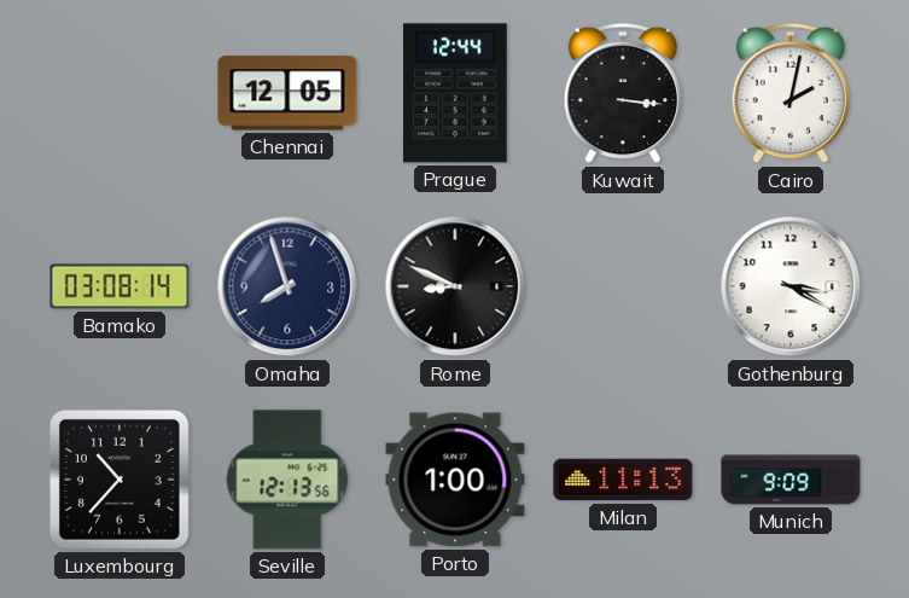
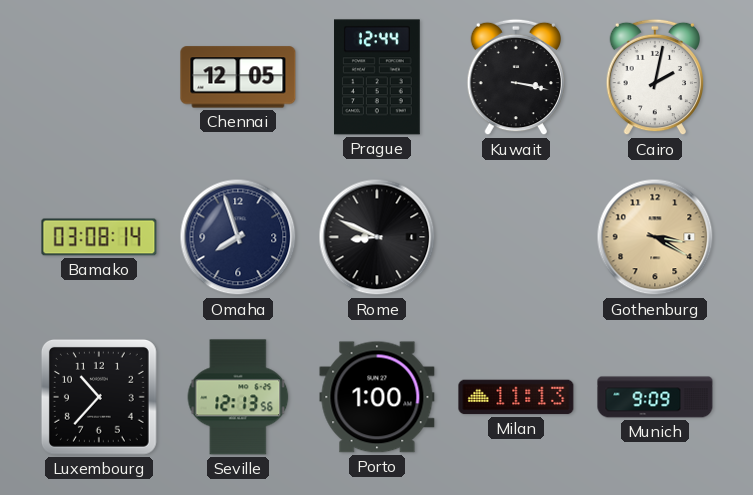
Kuwait: 3:16 -> 3:17
Gothenburg dial: white -> champagne
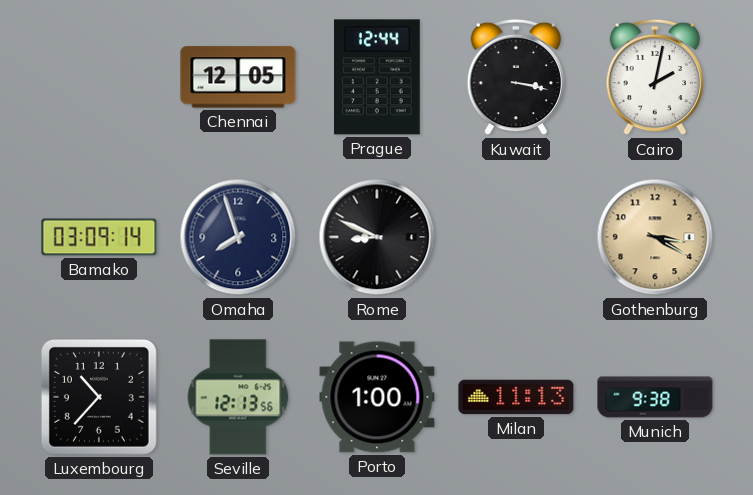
Bamako: 03:08 -> 03:09
Munich: 9:09 -> 9:38
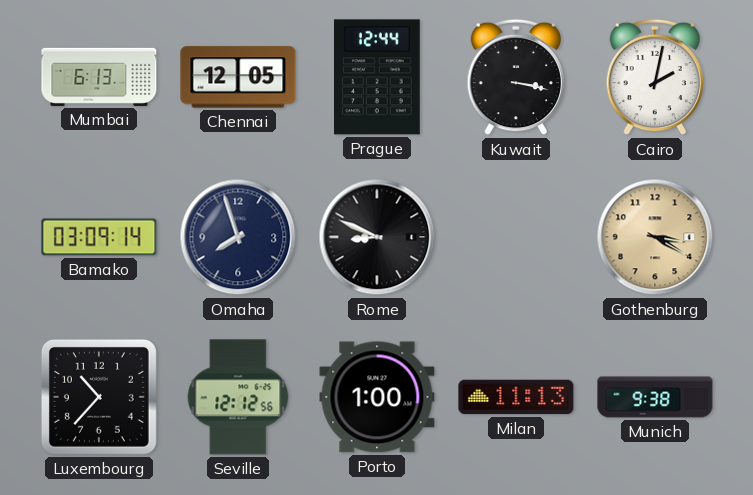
Mumbai: none -> 6:13
Seville: 12:13 -> 12:12
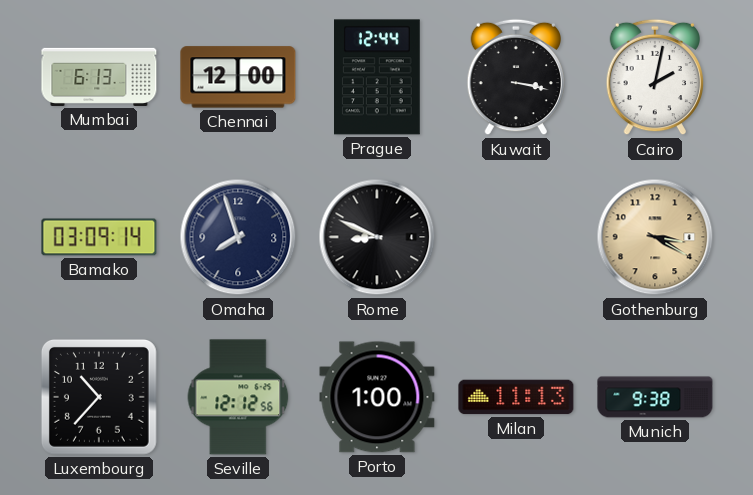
Chennai: 12:05 -> 12:00
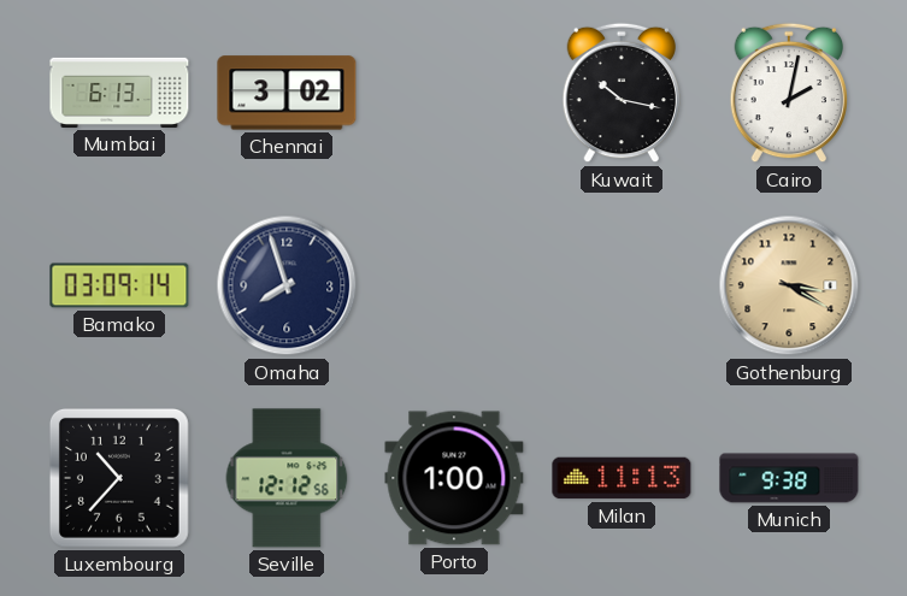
Chennai: 12:00 -> 3:02
Prague: 12:44 -> none
Kuwait: 3:17 -> 10:17
Rome: 8:49 -> none
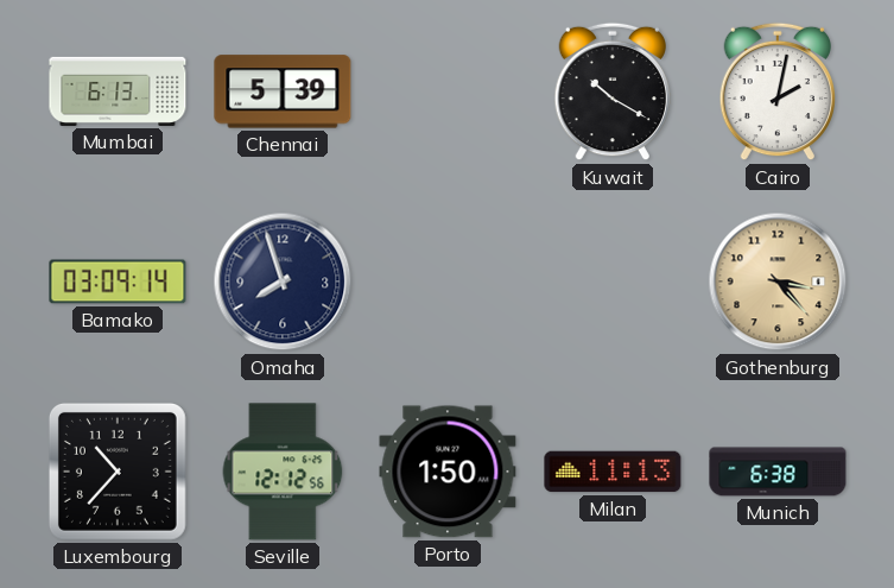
Chennai: 3:02 -> 5:39
Kuwait: 10:17 -> 10:20
Gothenburg: 3:20 -> 3:23
Porto: 1:00 -> 1:50
Munich: 9:38 -> 6:38
